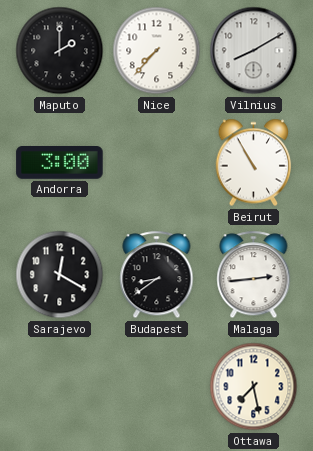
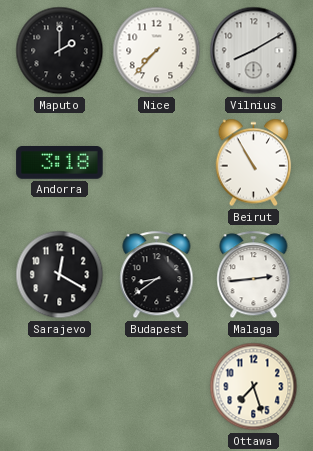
Andorra: 3:00 -> 3:18
Ottawa: 7:28 -> 7:27
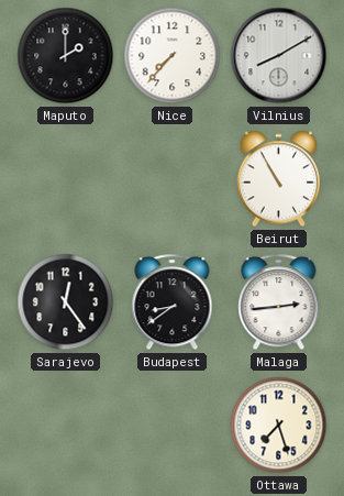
Andorra: 3:18 -> none
Sarajevo: 12:20 -> 12:24
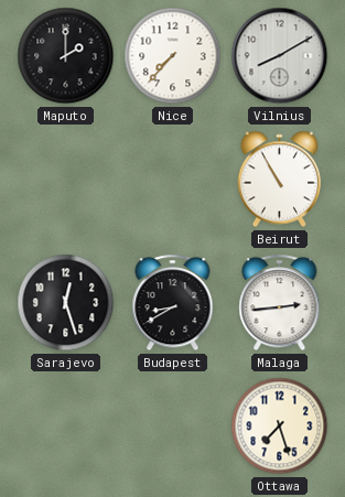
Sarajevo: 12:24 -> 12:27
Budapest: 8:39 -> 8:40
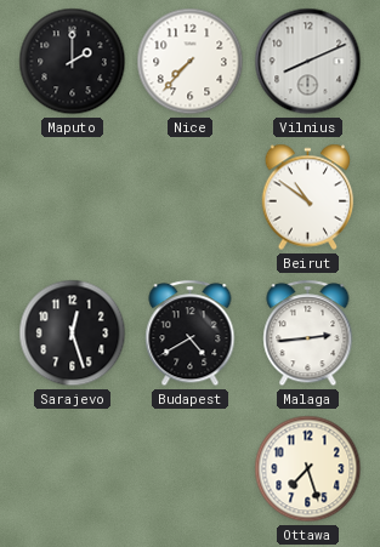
Vilnius: 8:10 -> 8:11
Beirut: 10:55 -> 10:51
Budapest: 8:40 -> 4:40
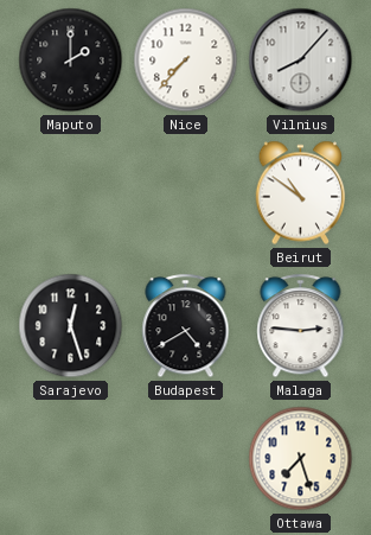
Vilnius: 8:11 -> 8:07
Malaga: 2:44 -> 2:46
